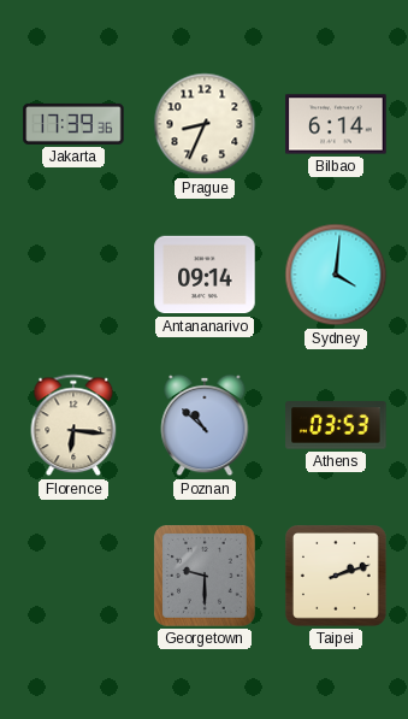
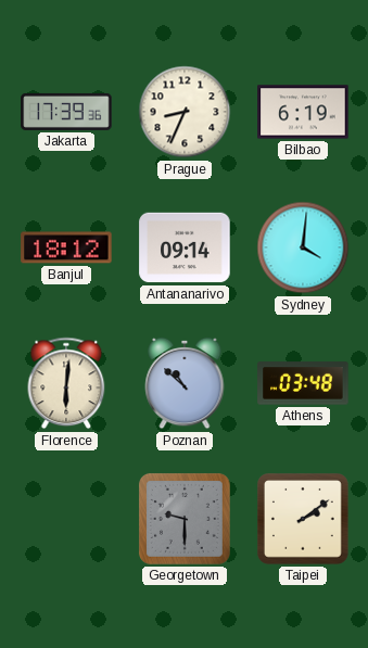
Bilbao: 6:14 -> 6:19
Banjul: none -> 18:12
Florence: 6:16 -> 6:01
Athens: 03:53 -> 03:48
Taipei: 2:12 -> 2:09
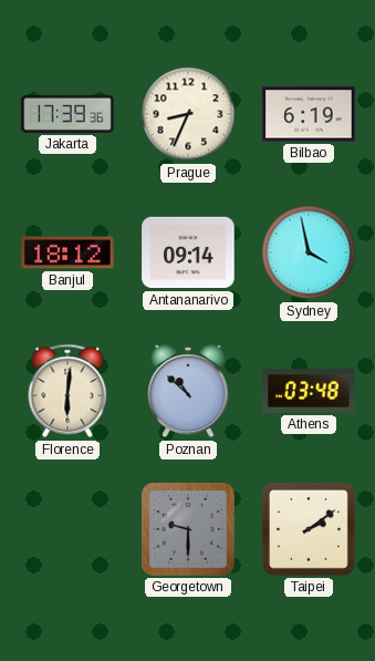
Sydney: 4:01 -> 3:58
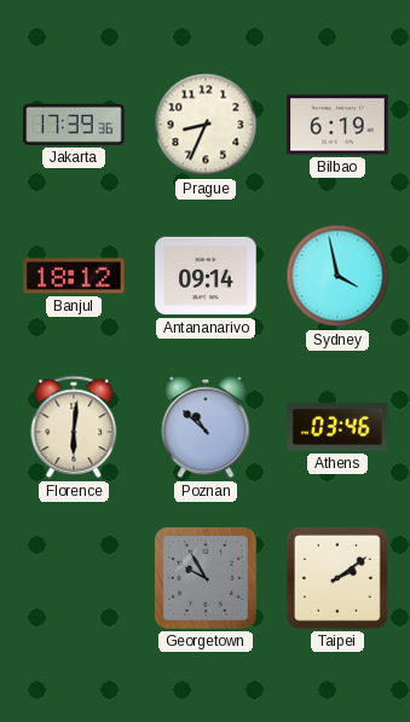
Athens: 03:48 -> 03:46
Georgetown: 9:30 -> 9:55
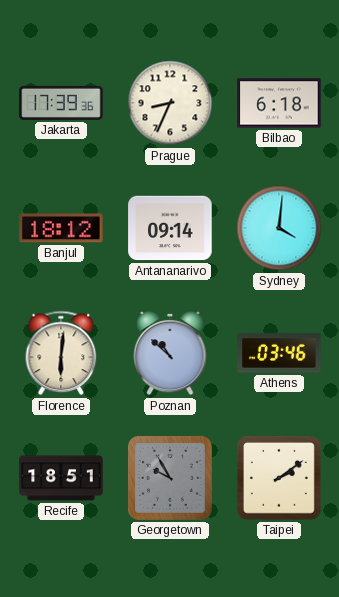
Bilbao: 6:19 -> 6:18
Sydney: 3:58 -> 4:01
Recife: none -> 18:51
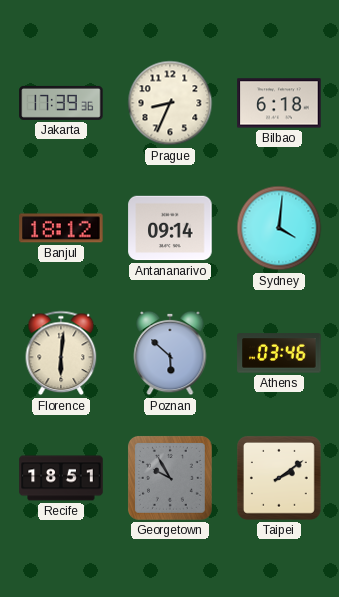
Poznan: 10:52 -> 5:52
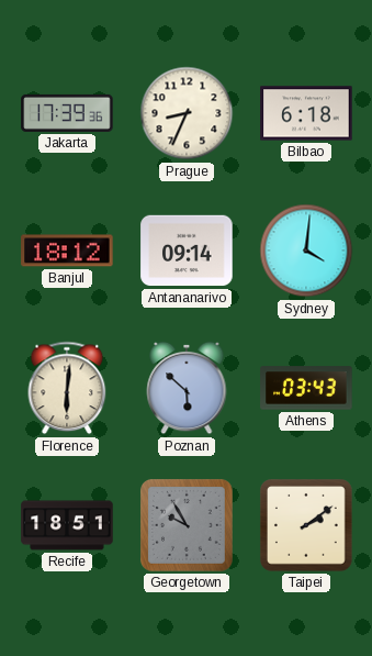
Athens: 03:46 -> 03:43
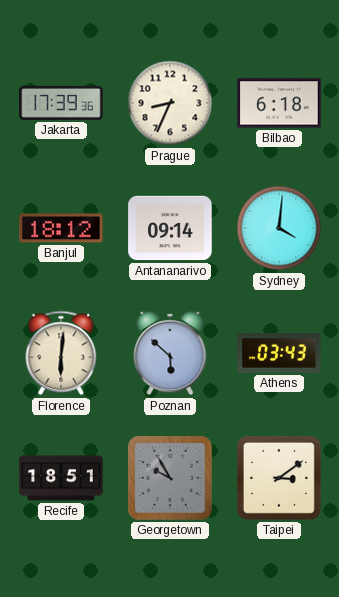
Taipei: 2:09 -> 3:09
